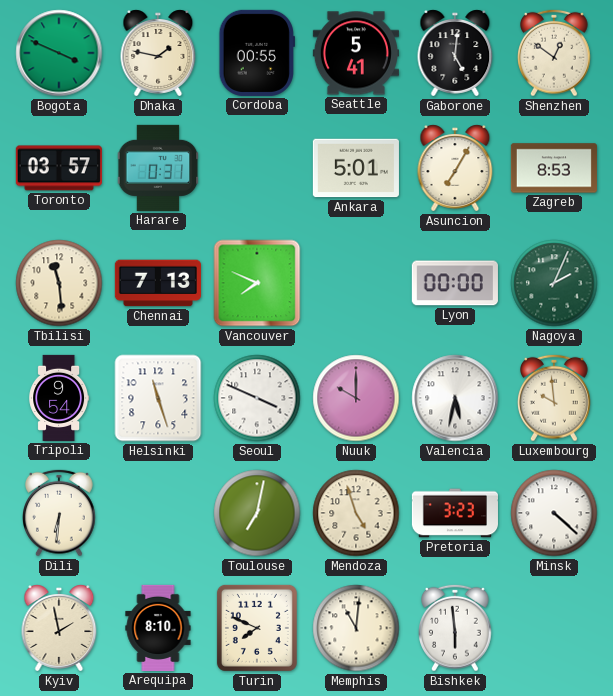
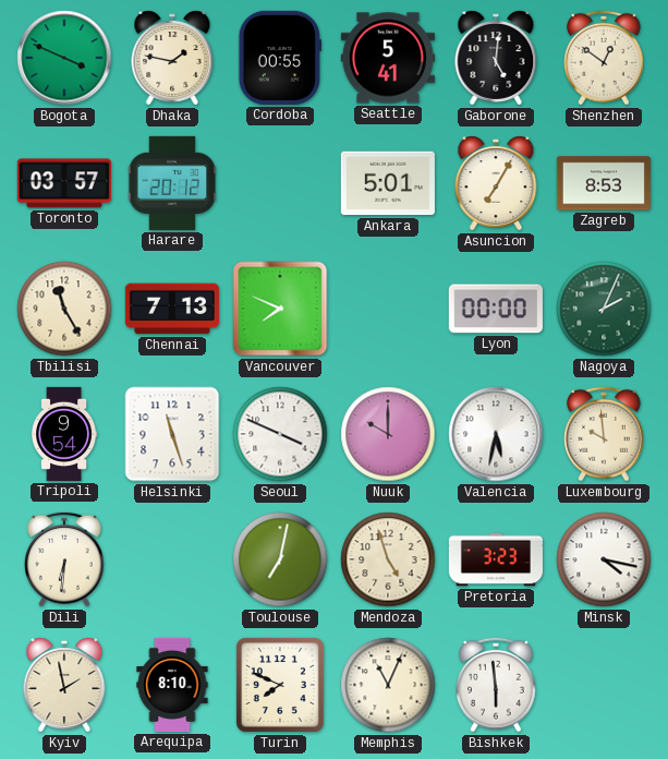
Harare: 0:31 -> 20:12
Tbilisi: 11:29 -> 11:25
Minsk: 4:22 -> 4:17
Memphis: 11:01 -> 11:04
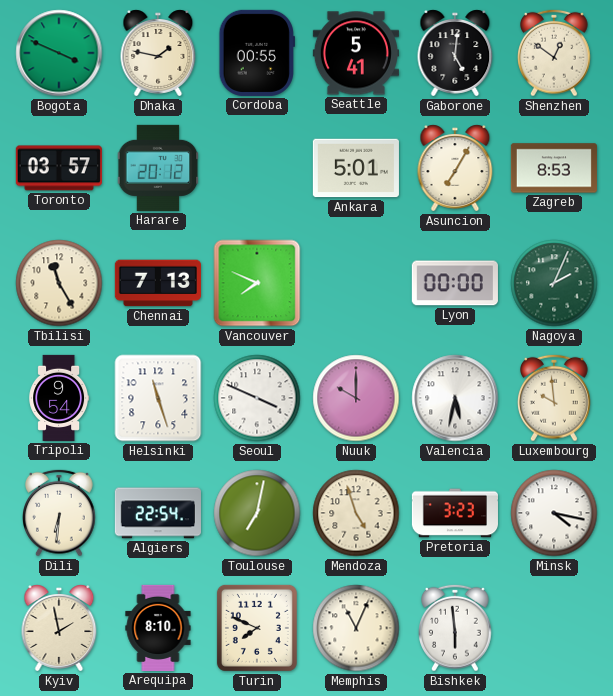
Algiers: none -> 22:54
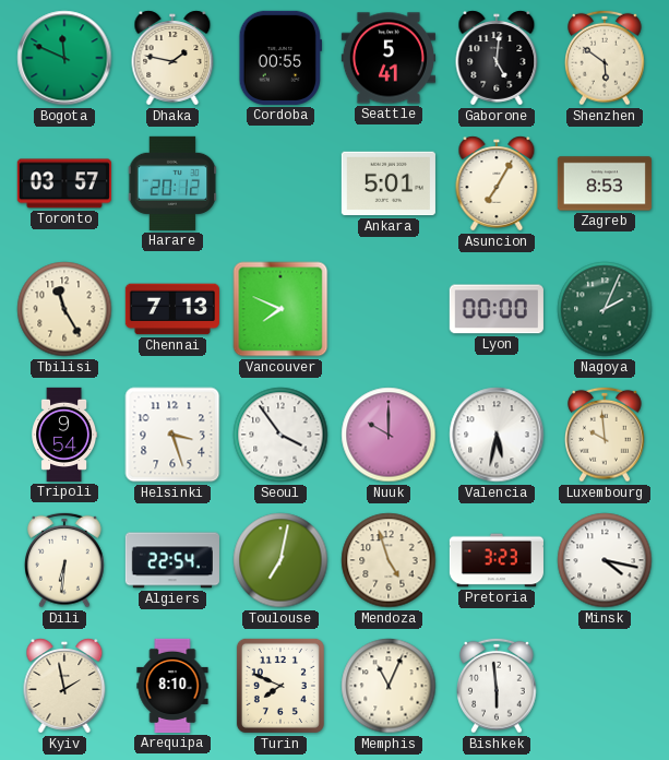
Bogota: 3:49 -> 11:49
Shenzhen: 12:51 -> 5:51
Helsinki: 11:27 -> 3:27
Seoul: 3:49 -> 3:54
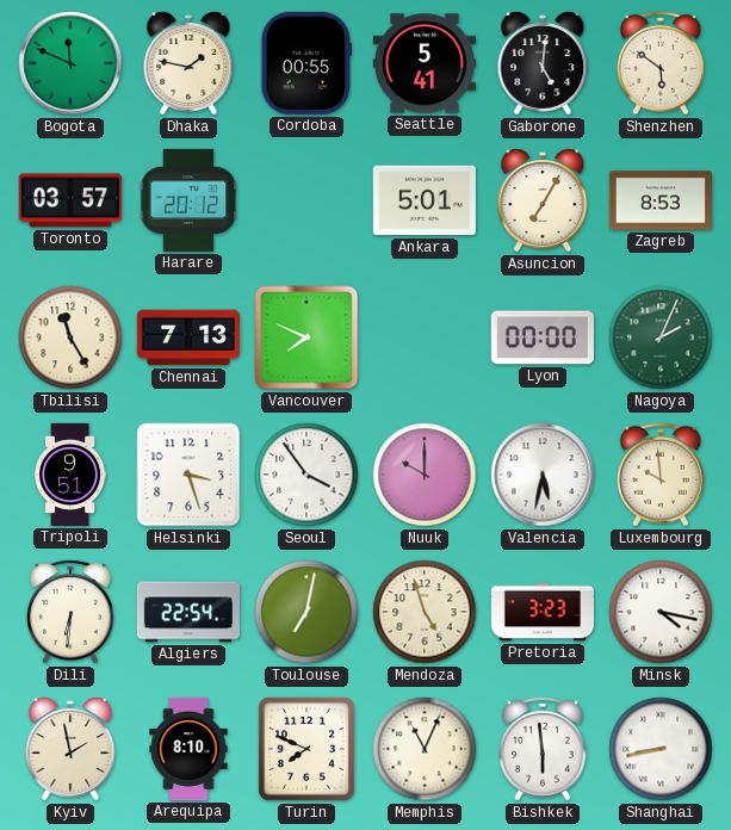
Tripoli: 9:54 -> 9:51
Shanghai: none -> 8:43
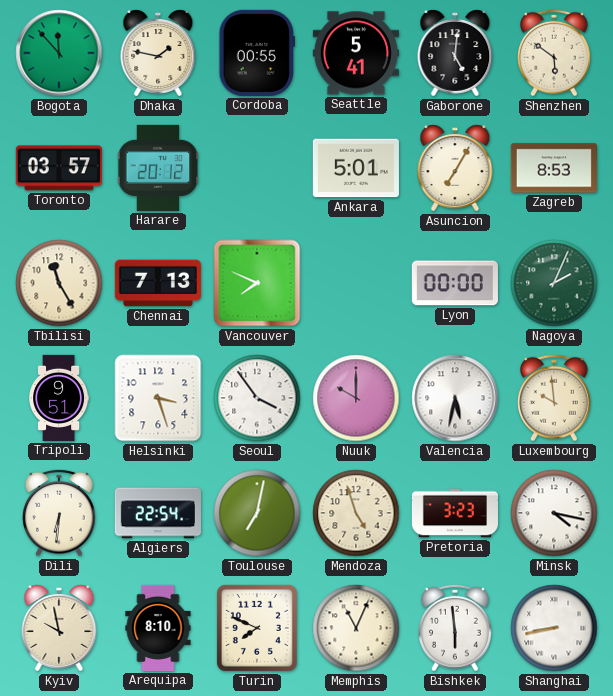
Bogota: 11:49 -> 11:53
Kyiv: 1:58 -> 9:58
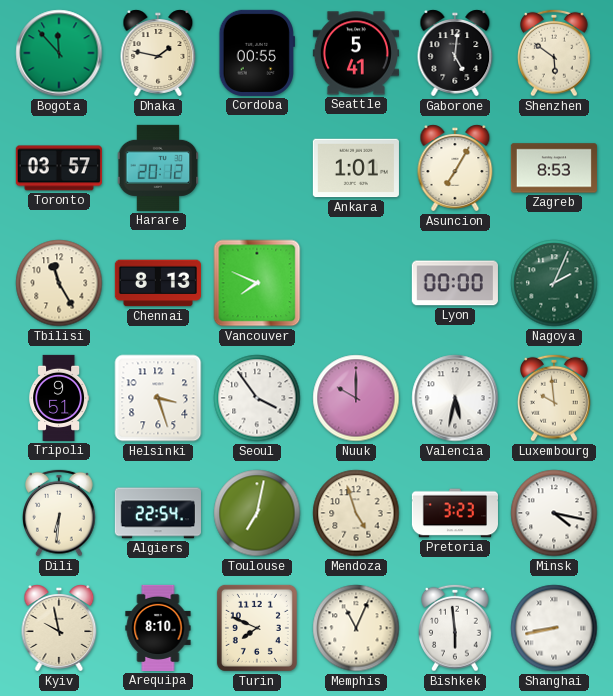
Ankara: 5:01 -> 1:01
Chennai: 7:13 -> 8:13
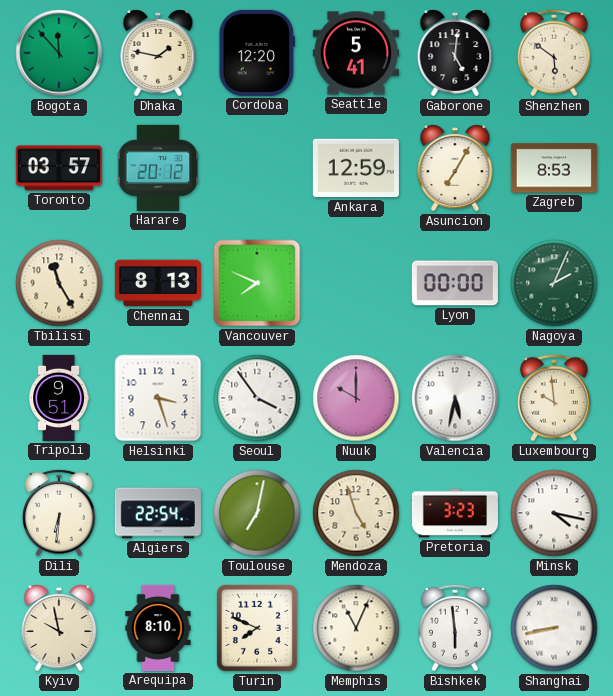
Cordoba: 00:55 -> 12:20
Ankara: 1:01 -> 12:59
